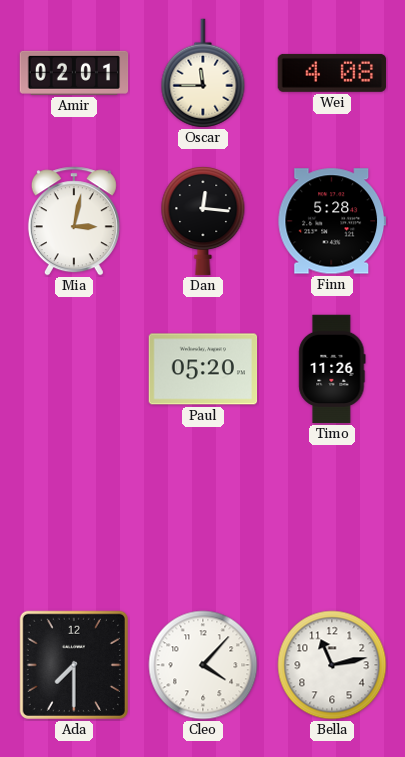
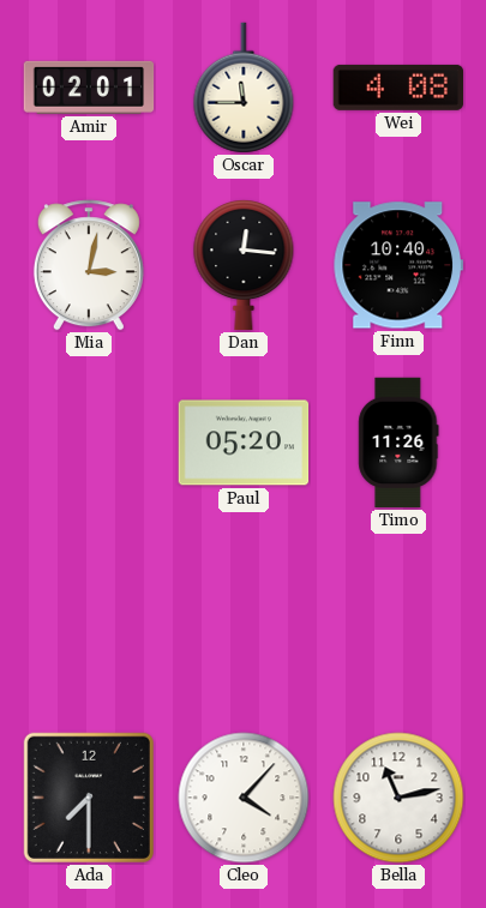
Finn: 5:28 -> 10:40
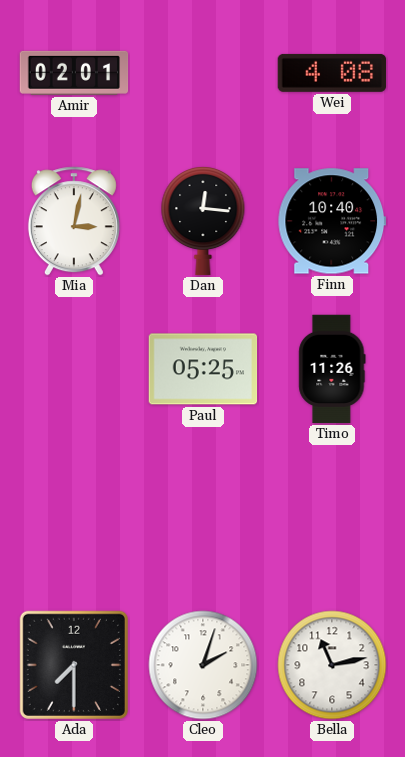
Oscar: 11:45 -> none
Paul: 05:20 -> 05:25
Cleo: 4:07 -> 2:03
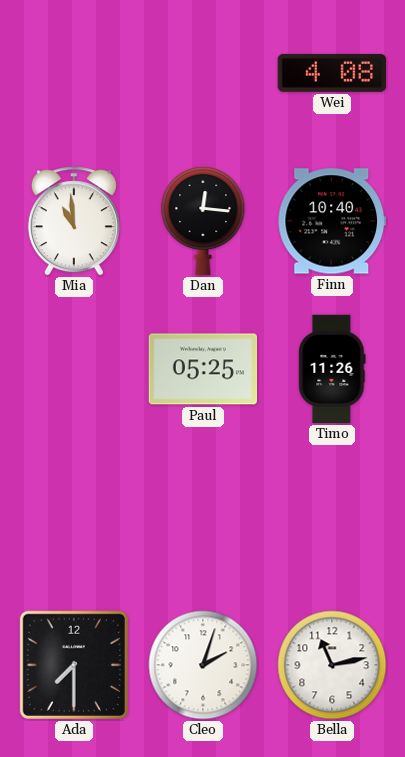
Amir: 02:01 -> none
Mia: 3:02 -> 10:59
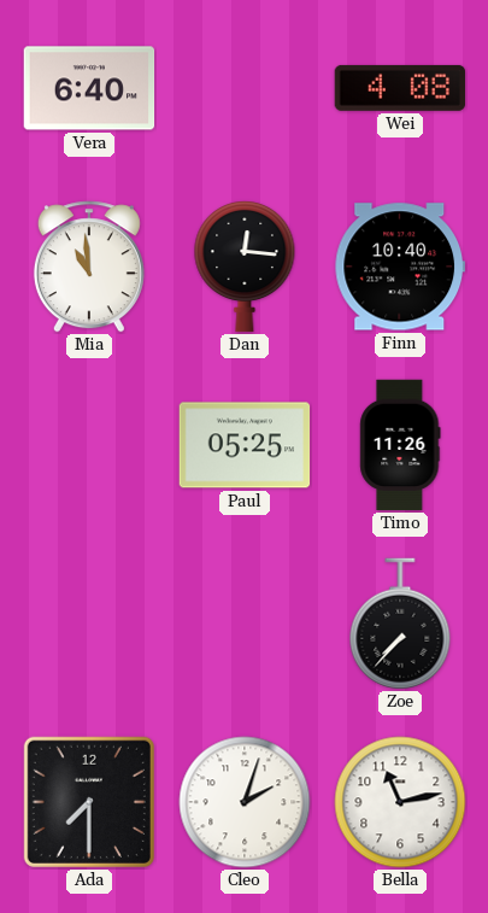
Vera: none -> 6:40
Zoe: none -> 7:37
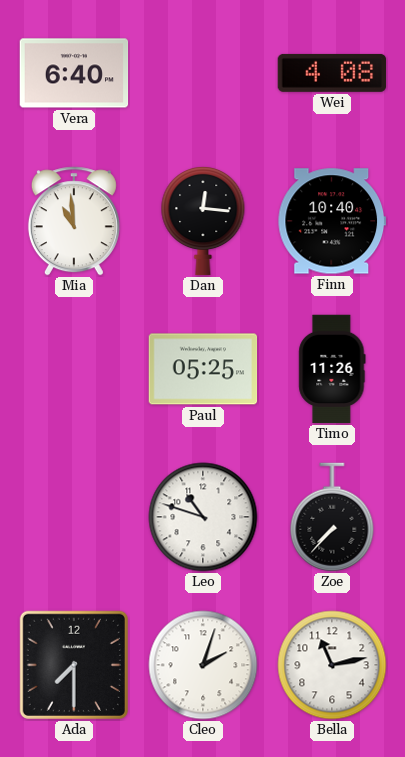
Leo: none -> 10:48
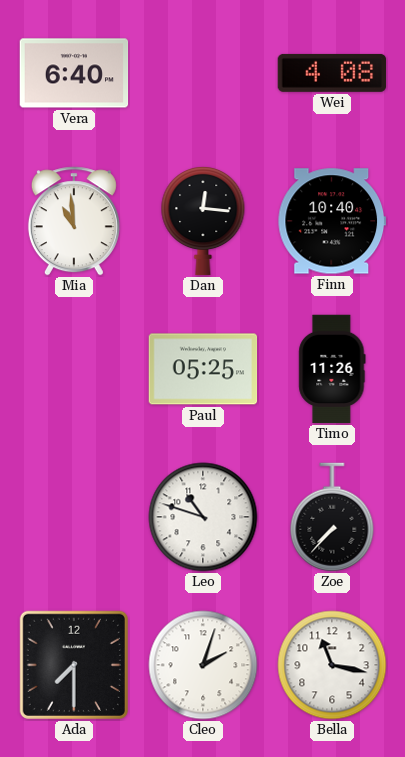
Bella: 11:13 -> 11:17
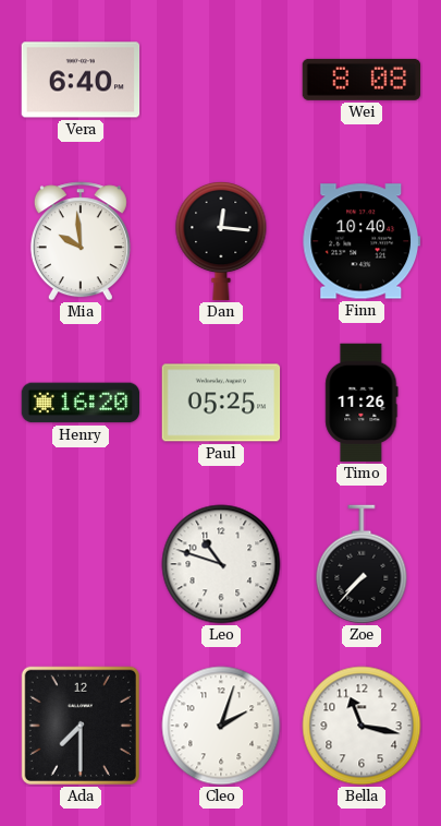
Wei: 4:08 -> 8:08
Mia: 10:59 -> 9:59
Henry: none -> 16:20
